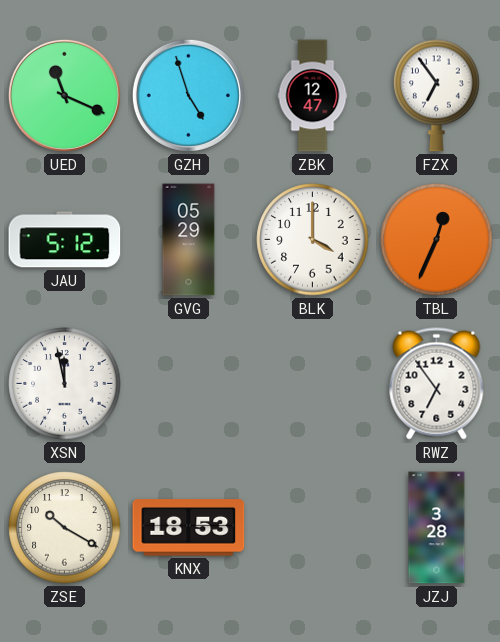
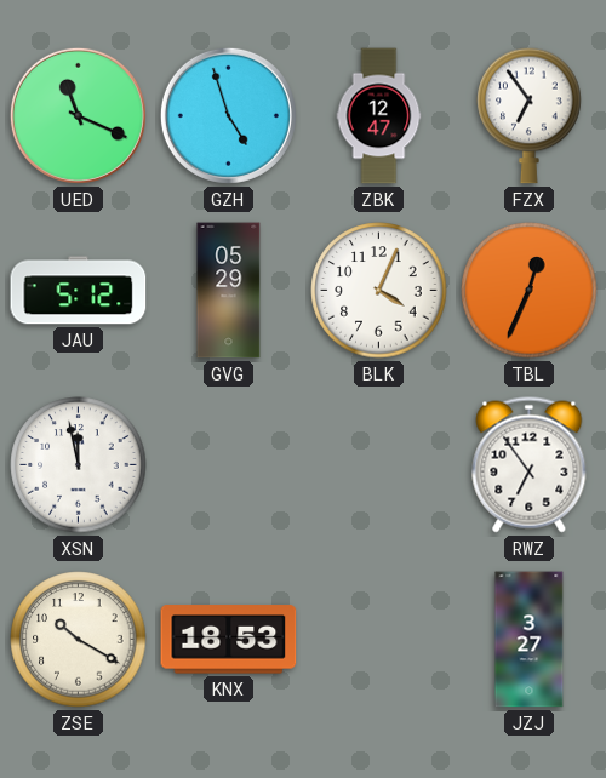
BLK: 4:00 -> 4:04
JZJ: 3:28 -> 3:27
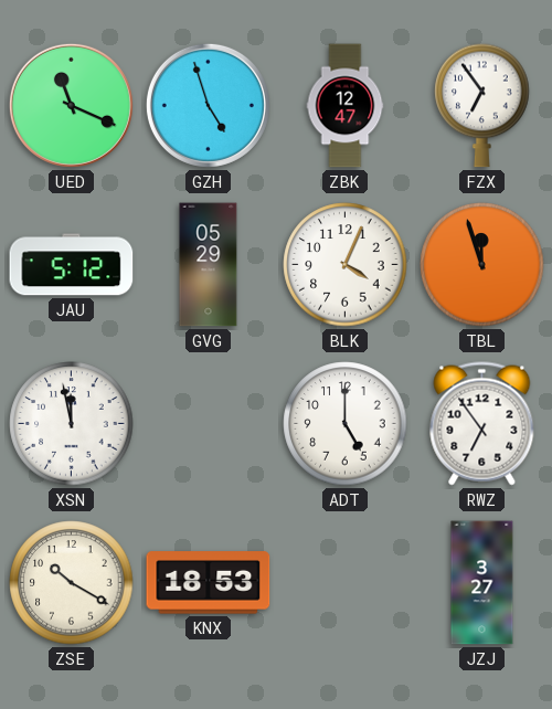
TBL: 12:34 -> 11:57
ADT: none -> 5:00
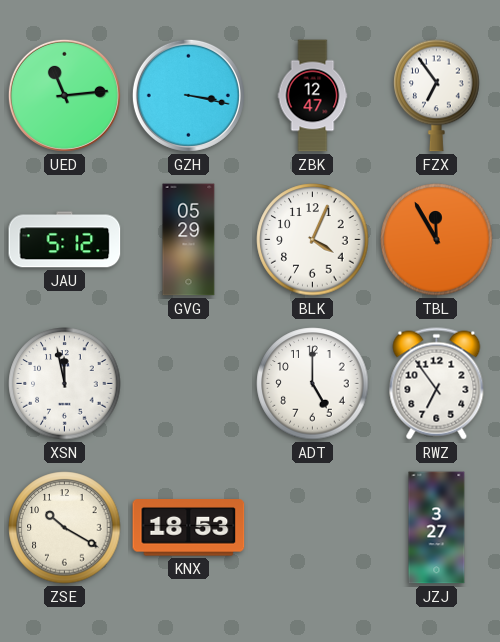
UED: 11:19 -> 11:14
GZH: 4:57 -> 3:17
TBL: 11:57 -> 11:55
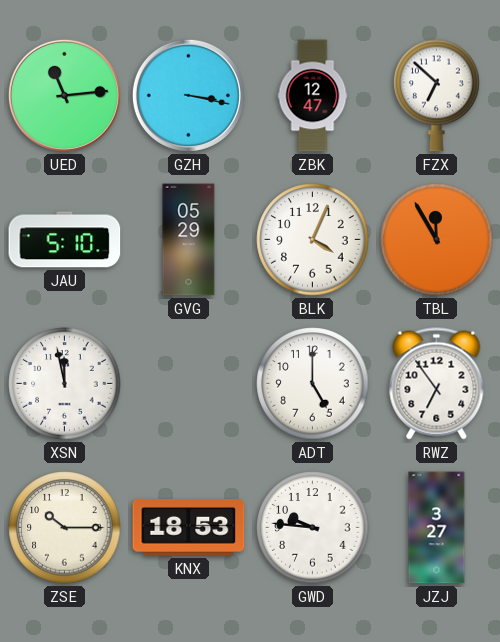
FZX: 6:54 -> 6:52
JAU: 5:12 -> 5:10
ZSE: 10:20 -> 10:15
GWD: none -> 9:46
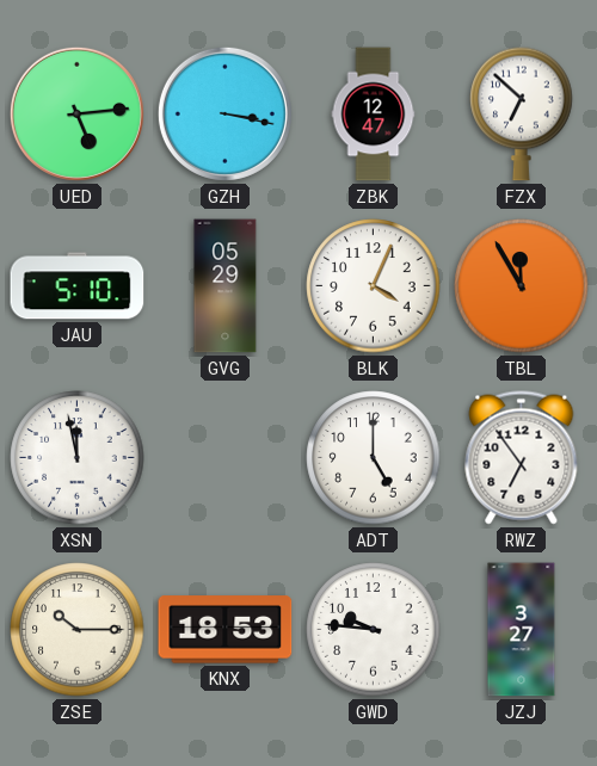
UED: 11:14 -> 5:14
